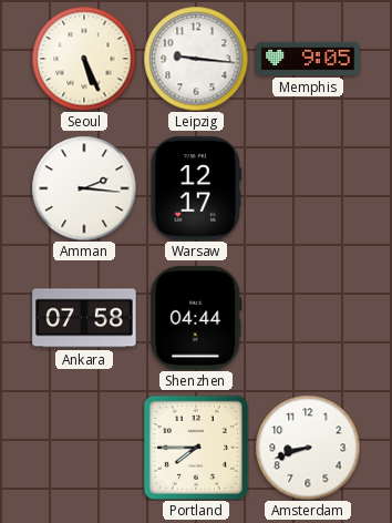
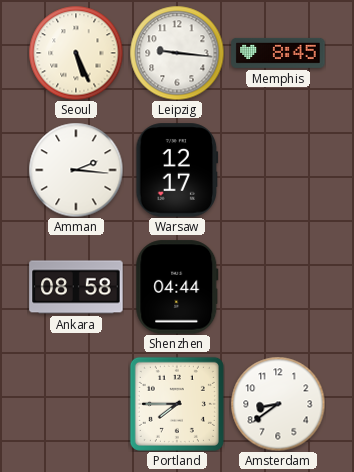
Memphis: 9:05 -> 8:45
Ankara: 07:58 -> 08:58
Amsterdam: 8:42 -> 8:39
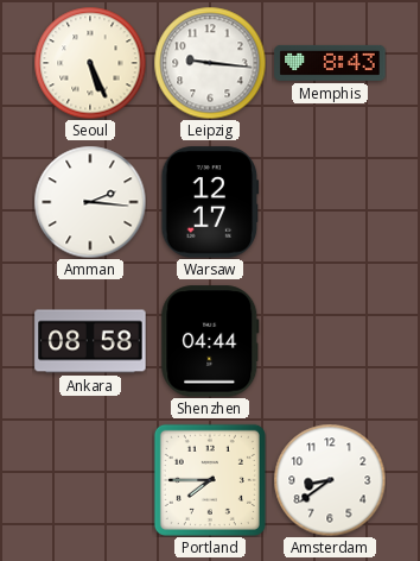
Memphis: 8:45 -> 8:43
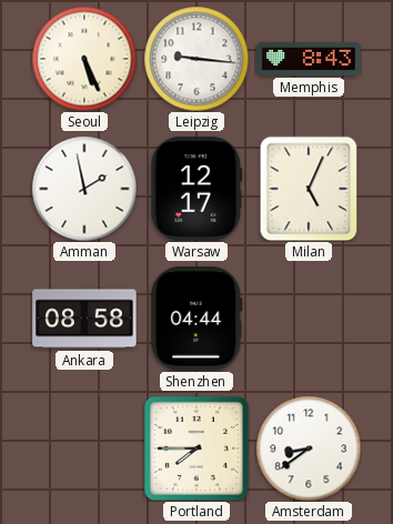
Amman: 2:16 -> 1:58
Milan: none -> 5:04
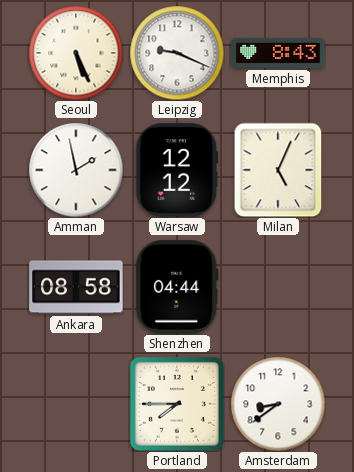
Leipzig: 9:16 -> 9:19
Warsaw: 12:17 -> 12:12
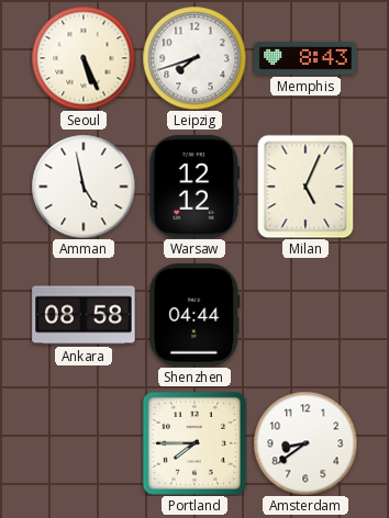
Leipzig: 9:19 -> 7:42
Amman: 1:58 -> 4:58
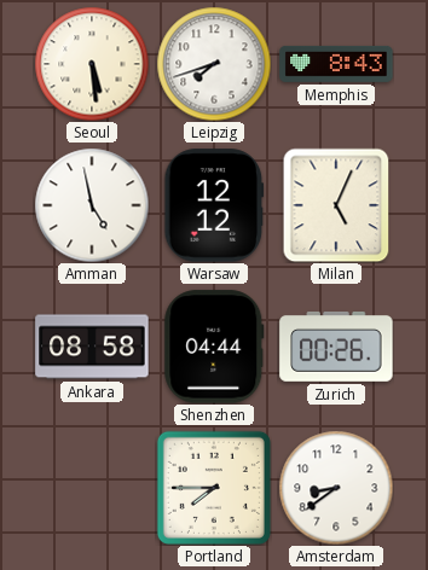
Seoul: 5:26 -> 5:29
Zurich: none -> 00:26
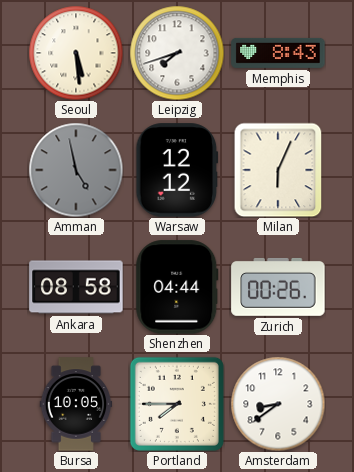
Amman dial: white -> grey
Milan: 5:04 -> 6:04
Bursa: none -> 10:05
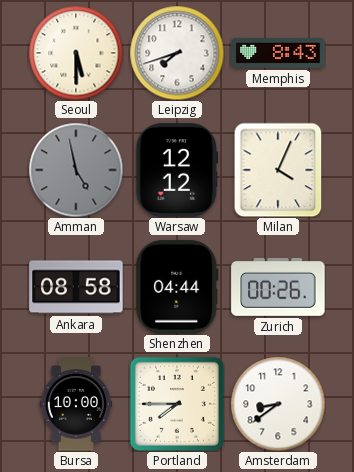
Seoul: 5:29 -> 5:30
Milan: 6:04 -> 4:04
Bursa: 10:05 -> 10:00
